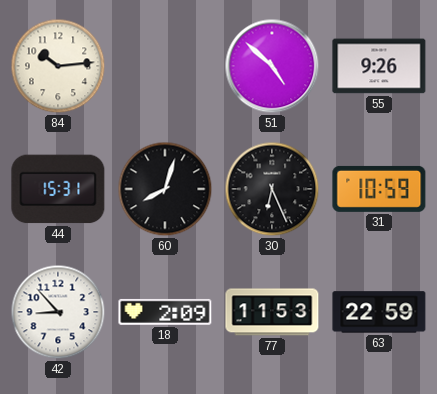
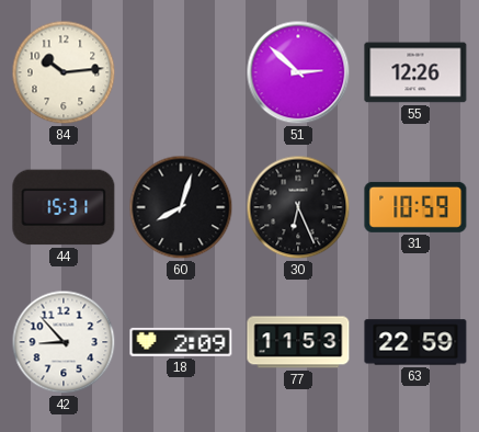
51: 4:52 -> 2:52
55: 9:26 -> 12:26
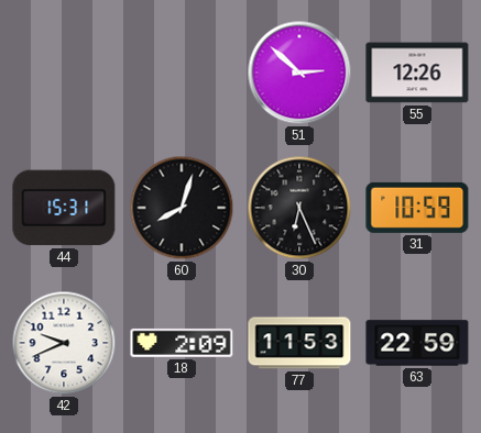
84: 10:14 -> none
42: 8:53 -> 9:41
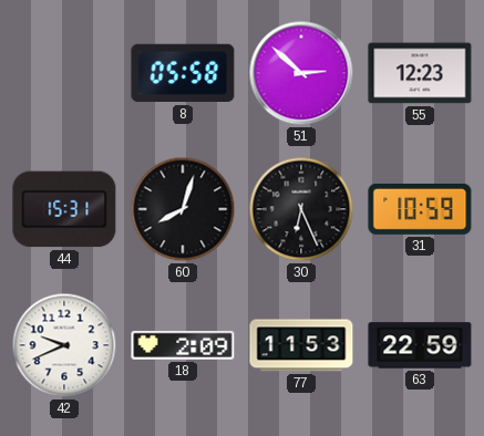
8: none -> 05:58
55: 12:26 -> 12:23
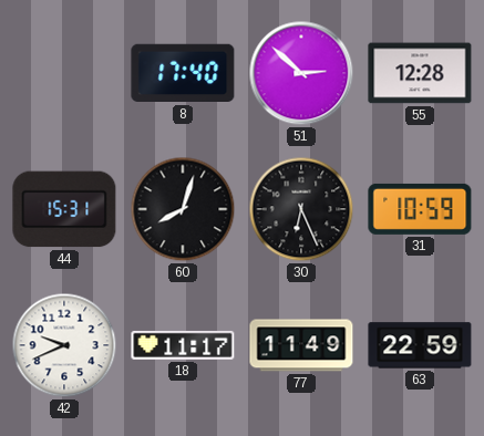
8: 05:58 -> 17:40
55: 12:23 -> 12:28
18: 2:09 -> 11:17
77: 11:53 -> 11:49
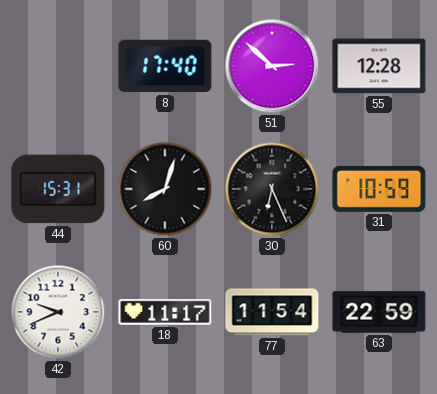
77: 11:49 -> 11:54
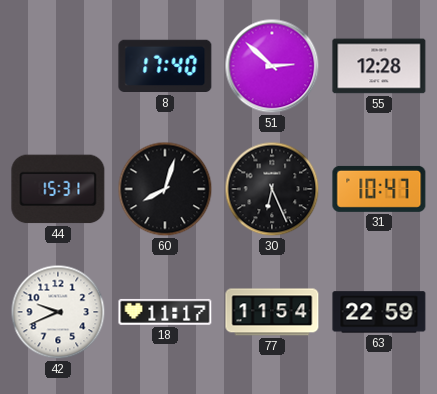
31: 10:59 -> 10:47
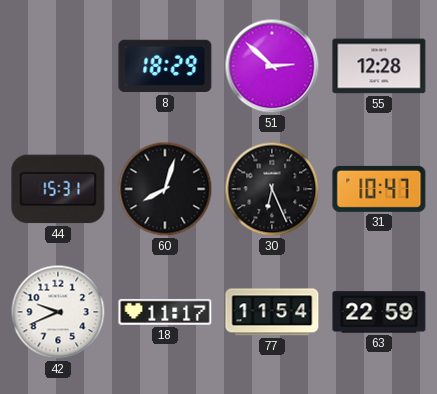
8: 17:40 -> 18:29
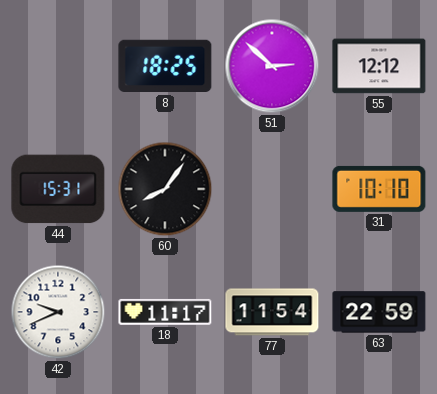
8: 18:29 -> 18:25
55: 12:28 -> 12:12
60: 8:03 -> 8:06
30: 6:26 -> none
31: 10:47 -> 10:10
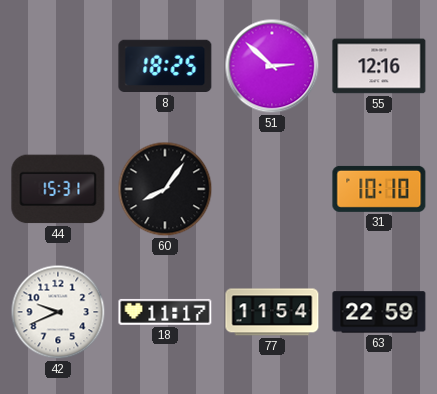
55: 12:12 -> 12:16
